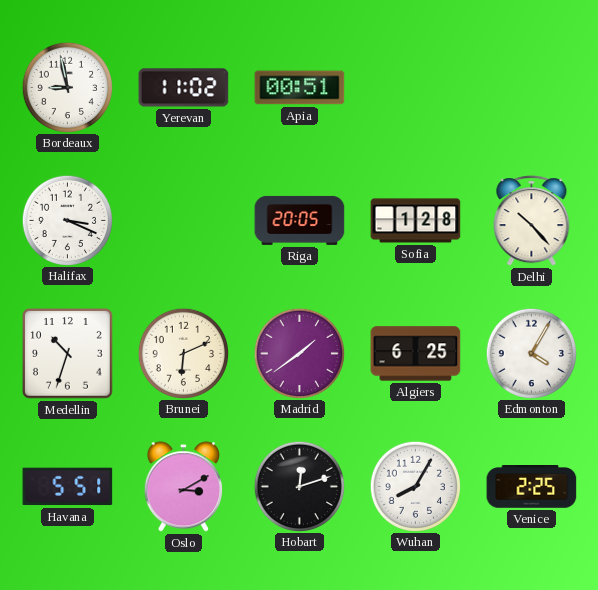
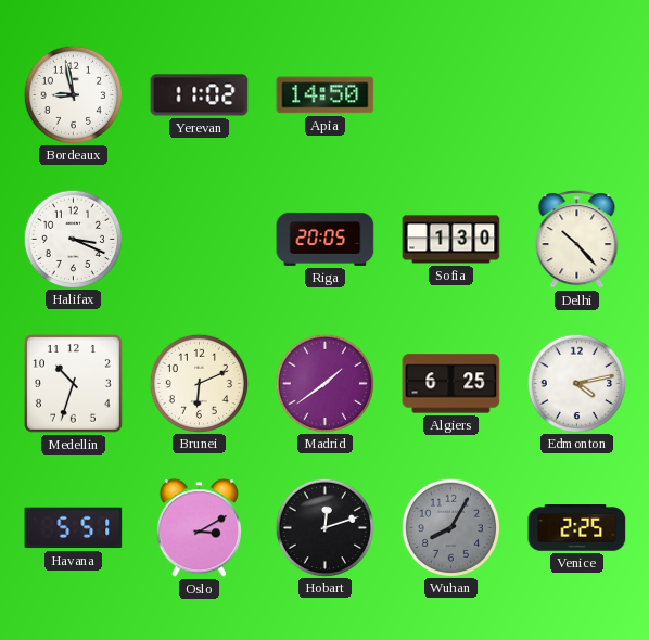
Apia: 00:51 -> 14:50
Sofia: 1:28 -> 1:30
Edmonton: 4:05 -> 4:13
Wuhan dial: white -> grey
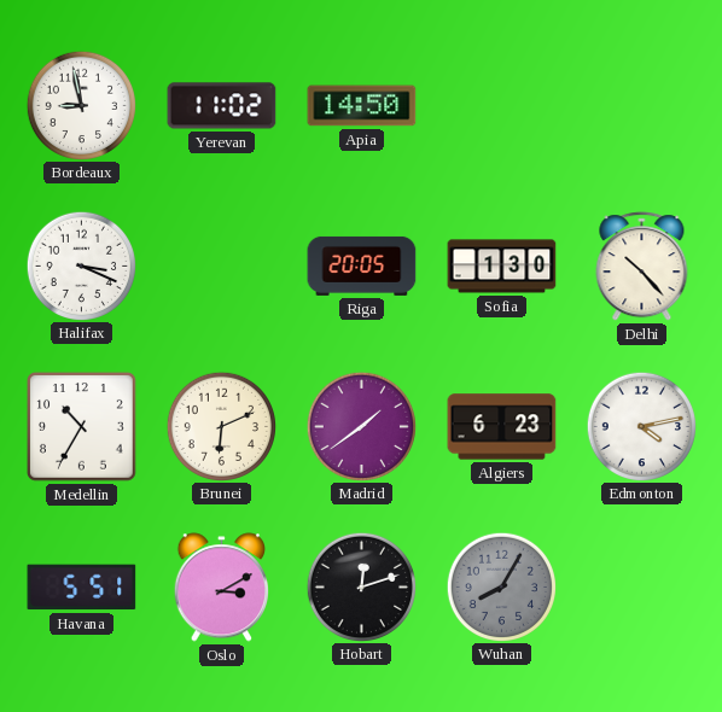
Medellin: 10:33 -> 10:35
Algiers: 6:25 -> 6:23
Venice: 2:25 -> none
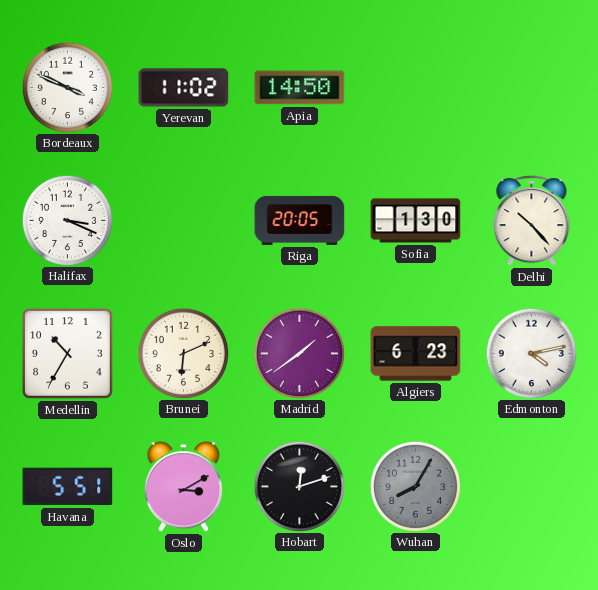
Bordeaux: 8:58 -> 3:49
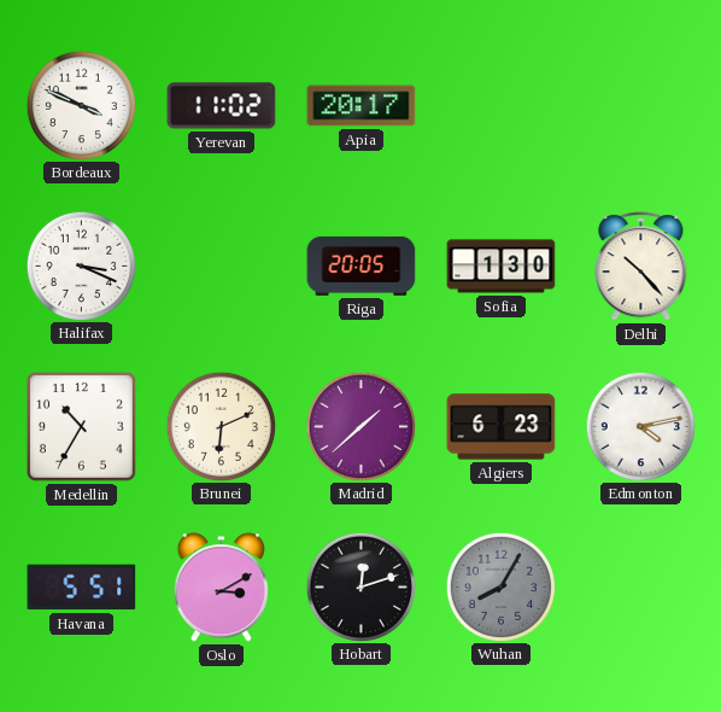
Apia: 14:50 -> 20:17
Madrid: 1:39 -> 1:38
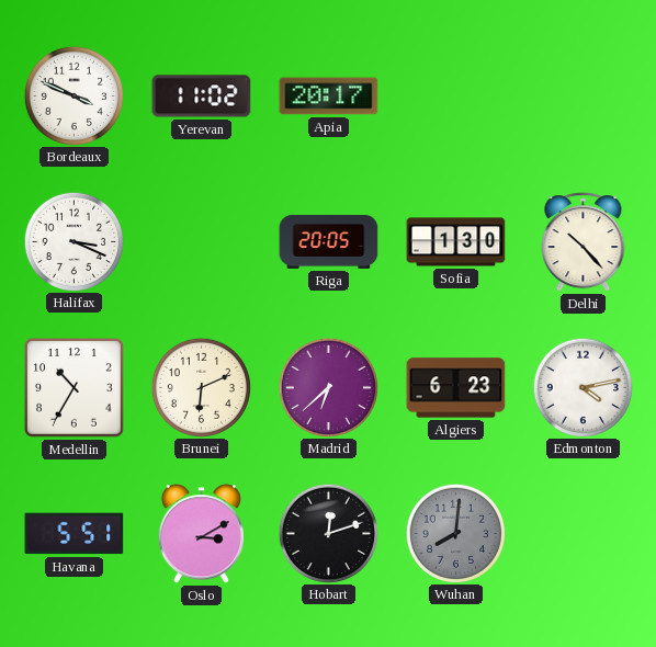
Madrid: 1:38 -> 6:38
Wuhan: 8:05 -> 8:01
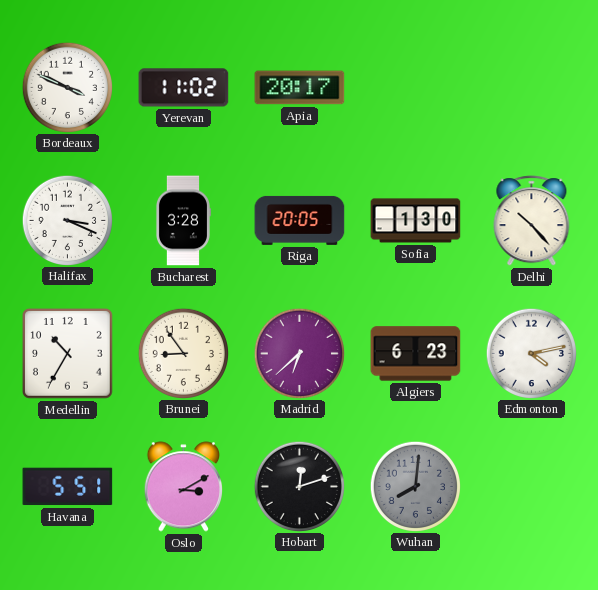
Bucharest: none -> 3:28
Brunei: 6:11 -> 8:54
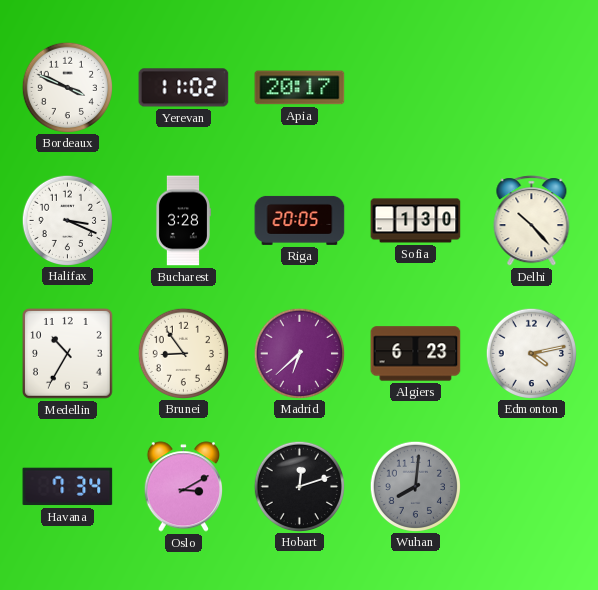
Havana: 5:51 -> 7:34
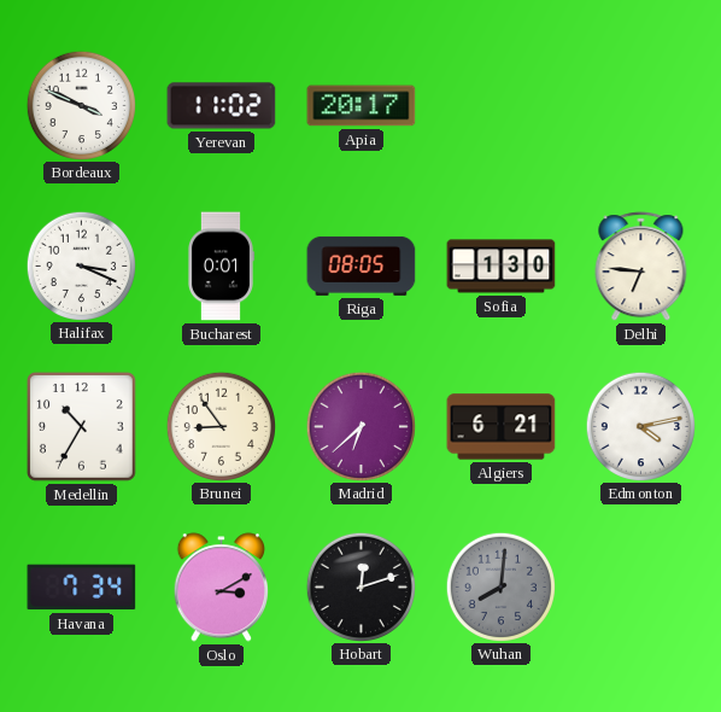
Bucharest: 3:28 -> 0:01
Riga: 20:05 -> 08:05
Delhi: 10:23 -> 6:46
Algiers: 6:23 -> 6:21
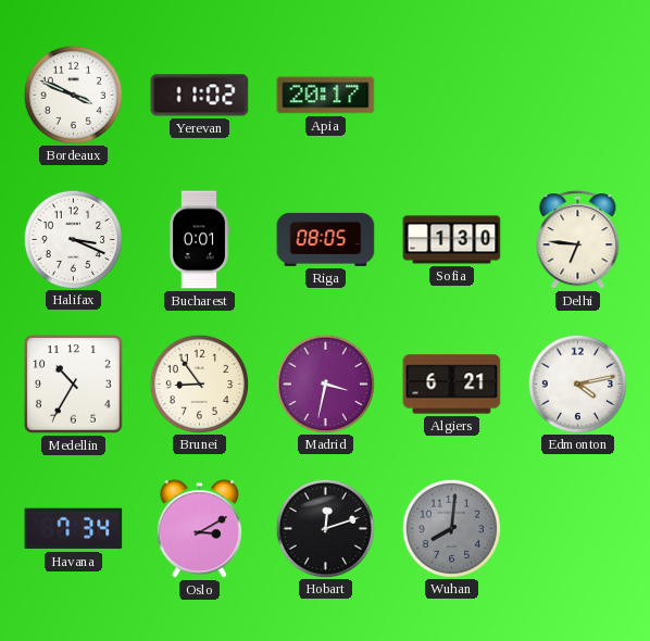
Madrid: 6:38 -> 3:32
